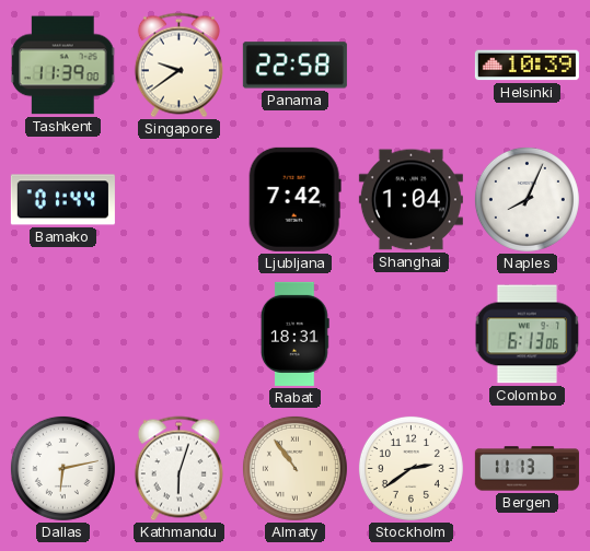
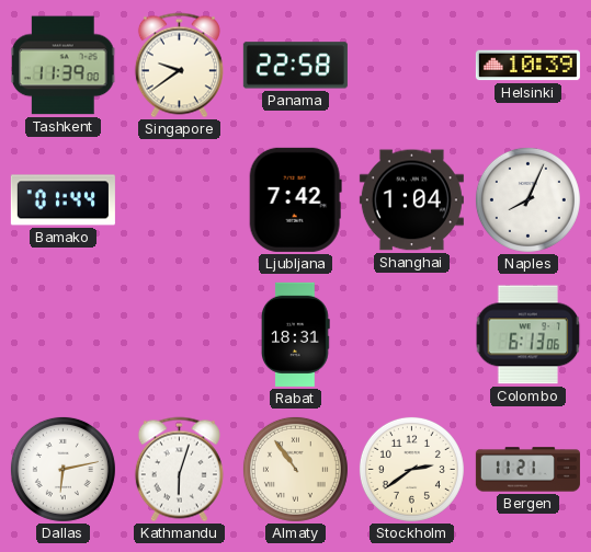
Bergen: 11:13 -> 11:21
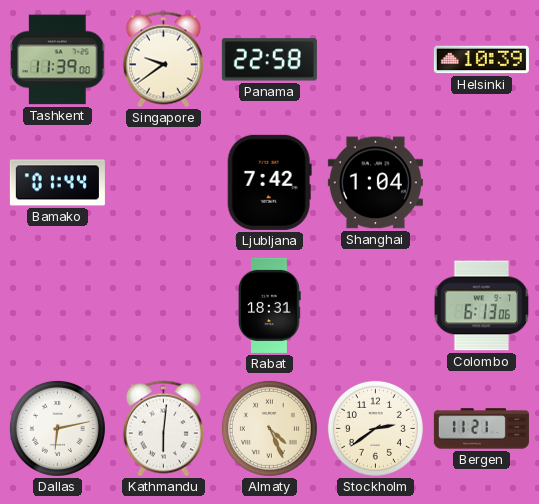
Naples: 8:04 -> none
Kathmandu: 6:03 -> 6:01
Almaty: 10:54 -> 4:26
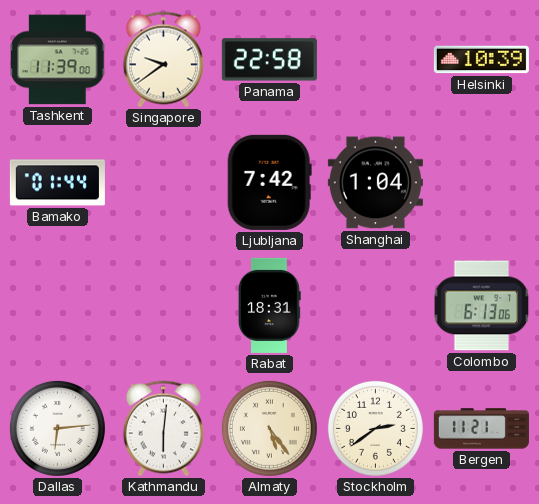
Dallas: 6:13 -> 6:14
Almaty: 4:26 -> 5:24
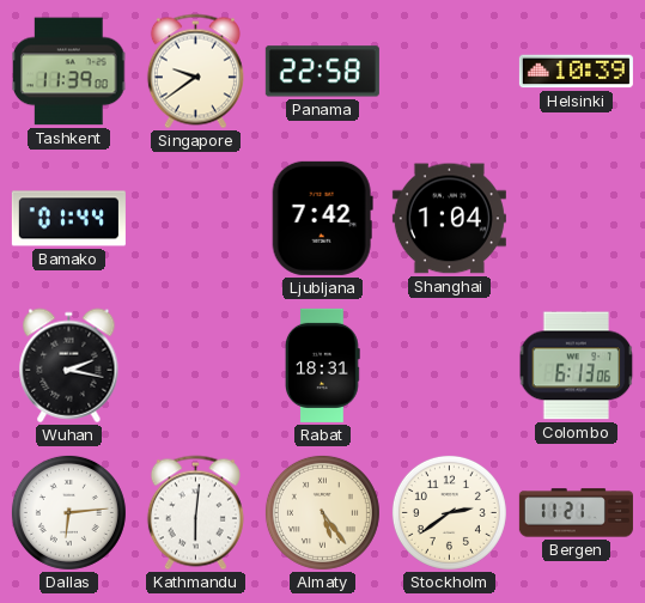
Wuhan: none -> 2:17
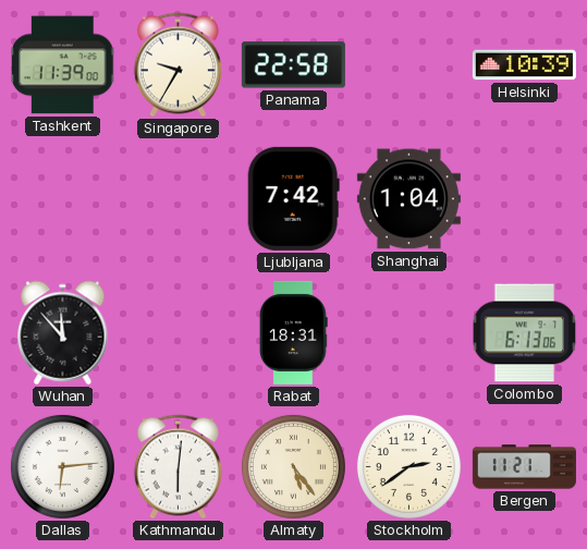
Singapore: 9:39 -> 9:35
Bamako: 01:44 -> none
Wuhan: 2:17 -> 11:53
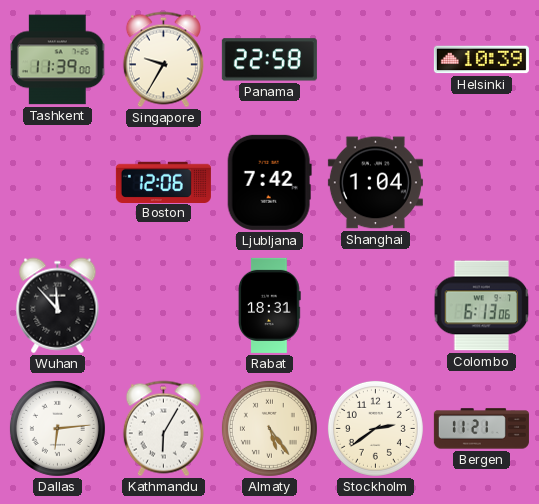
Boston: none -> 12:06
Kathmandu: 6:01 -> 6:05
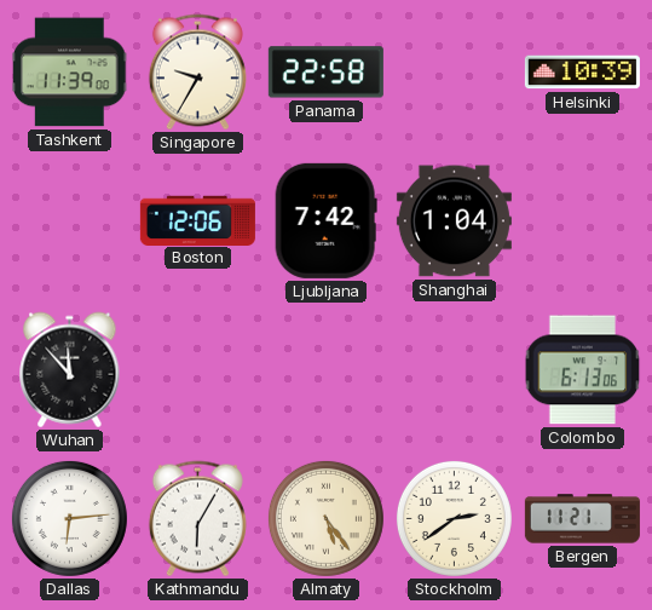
Rabat: 18:31 -> none
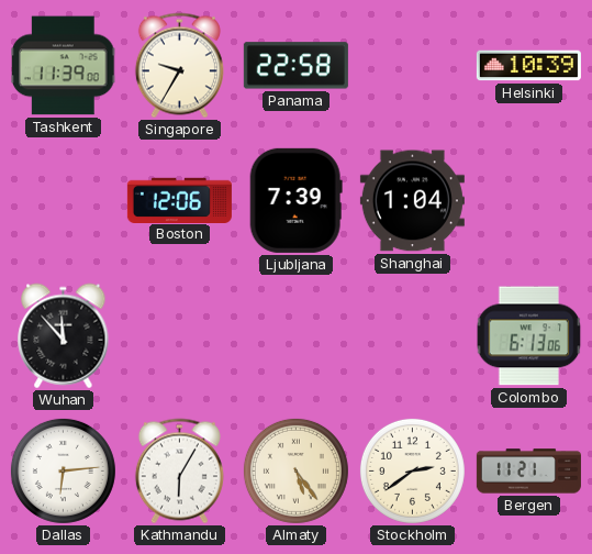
Ljubljana: 7:42 -> 7:39
